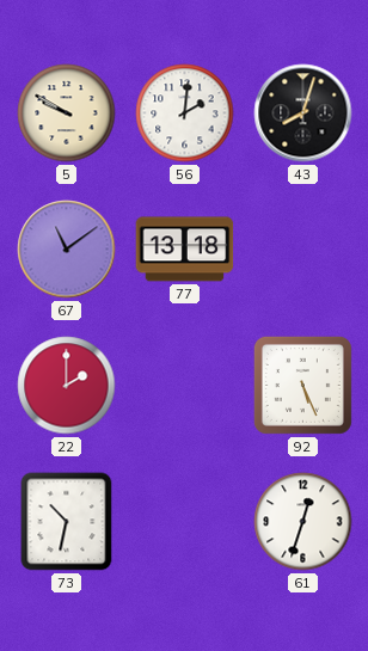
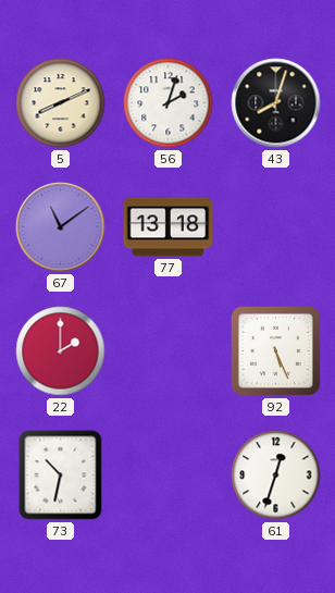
5: 9:50 -> 8:11
56: 2:01 -> 2:03
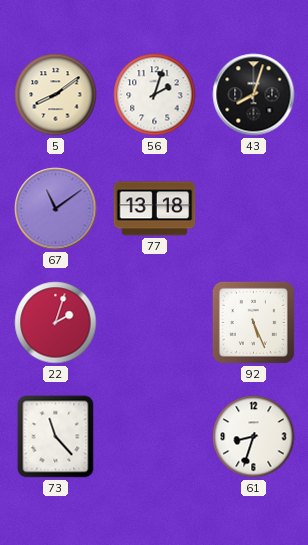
5: 8:11 -> 8:09
22: 2:00 -> 2:03
73: 10:32 -> 11:23
61: 12:33 -> 8:33
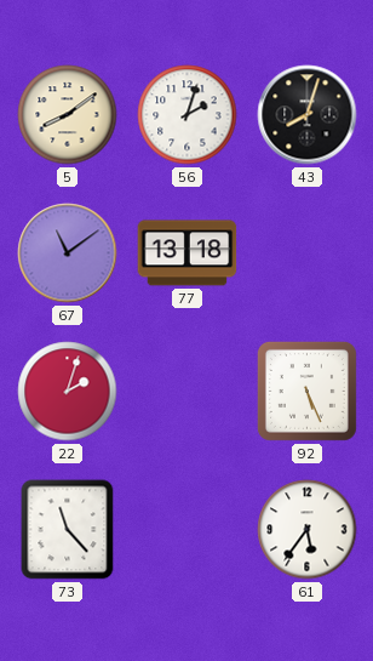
61: 8:33 -> 5:36
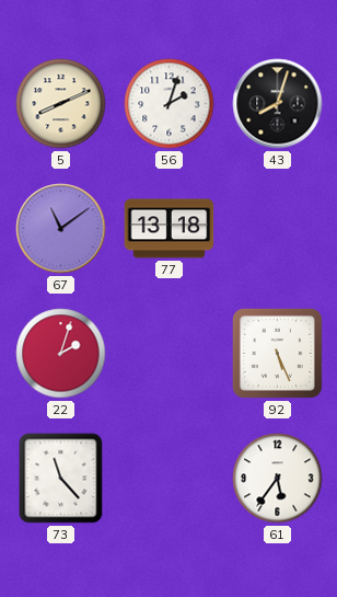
5: 8:09 -> 8:11
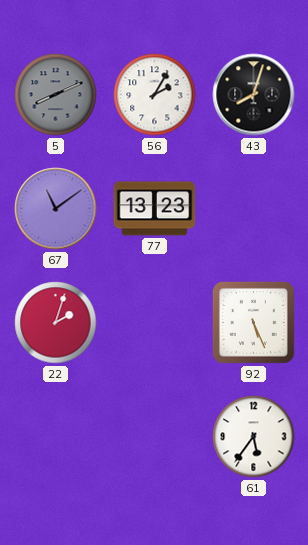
5 dial: cream -> grey
56: 2:03 -> 2:05
77: 13:18 -> 13:23
73: 11:23 -> none
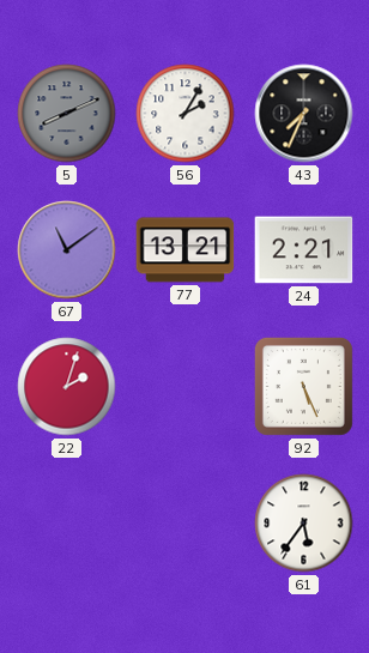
43: 8:03 -> 7:34
77: 13:23 -> 13:21
24: none -> 2:21
